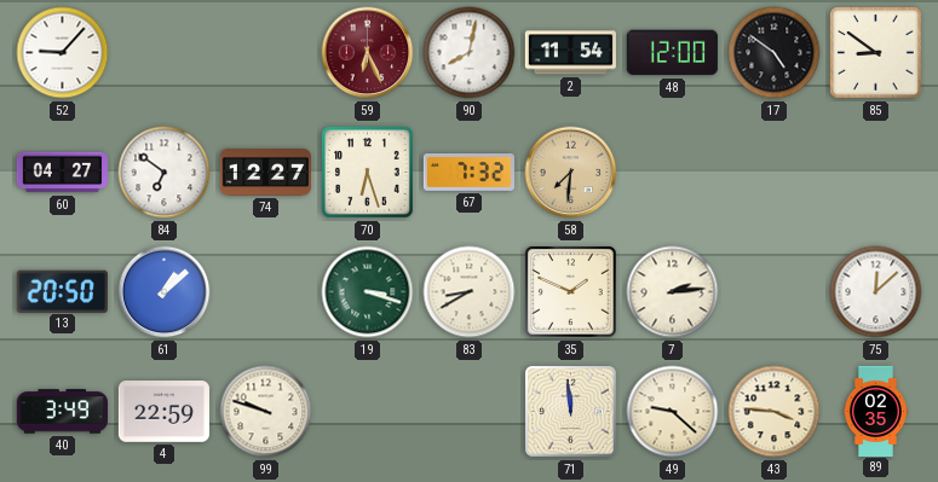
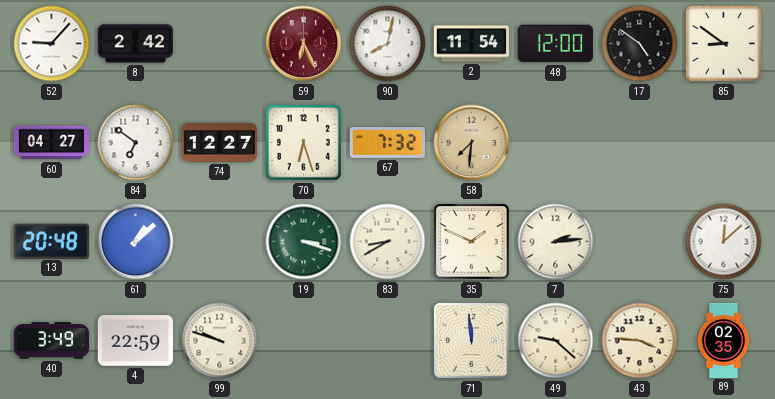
8: none -> 2:42
13: 20:50 -> 20:48
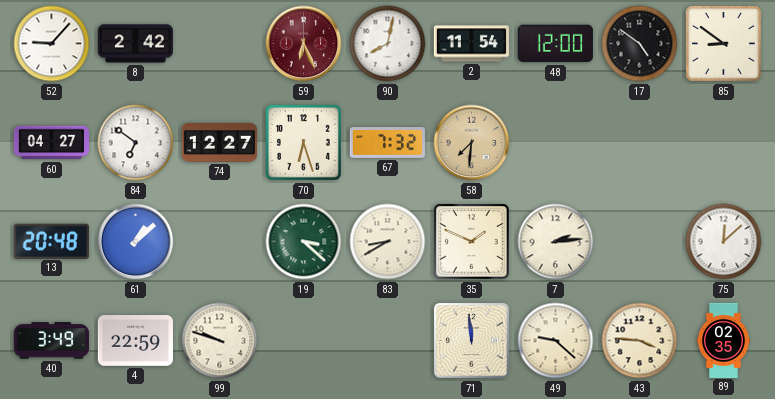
19: 3:18 -> 3:22
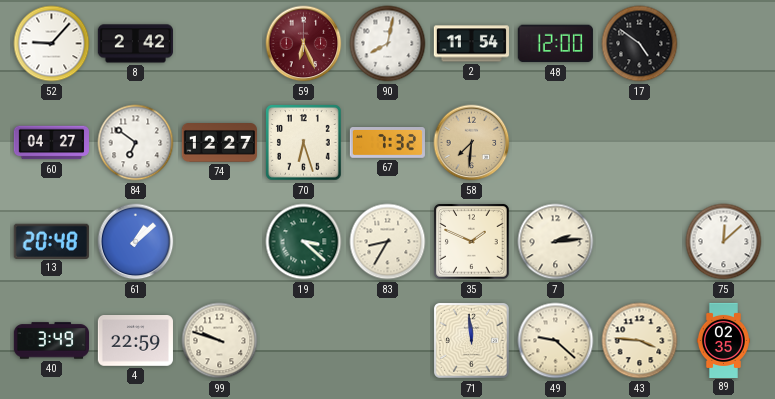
85: 8:51 -> none
83: 8:40 -> 8:35
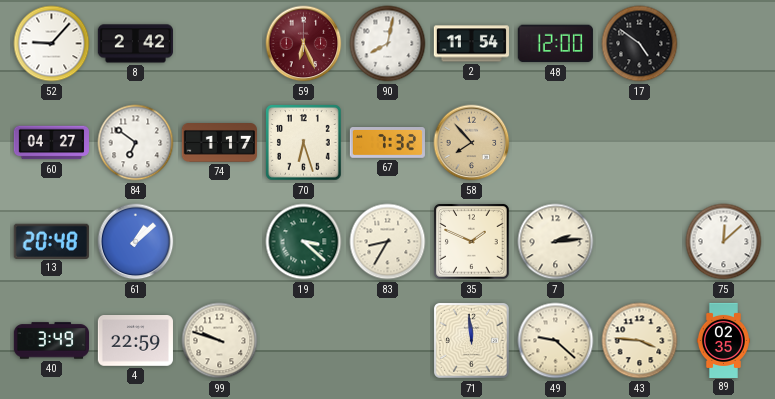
74: 12:27 -> 1:17
58: 7:31 -> 7:53
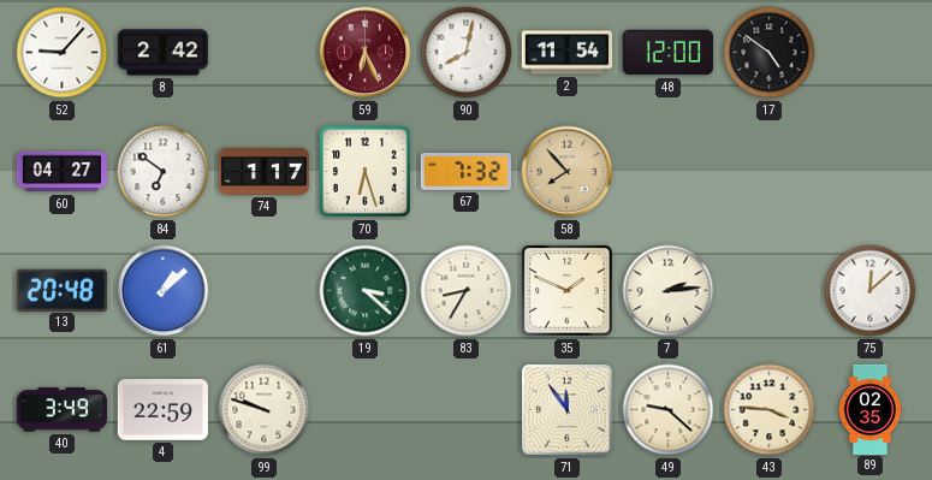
71: 11:59 -> 11:54
